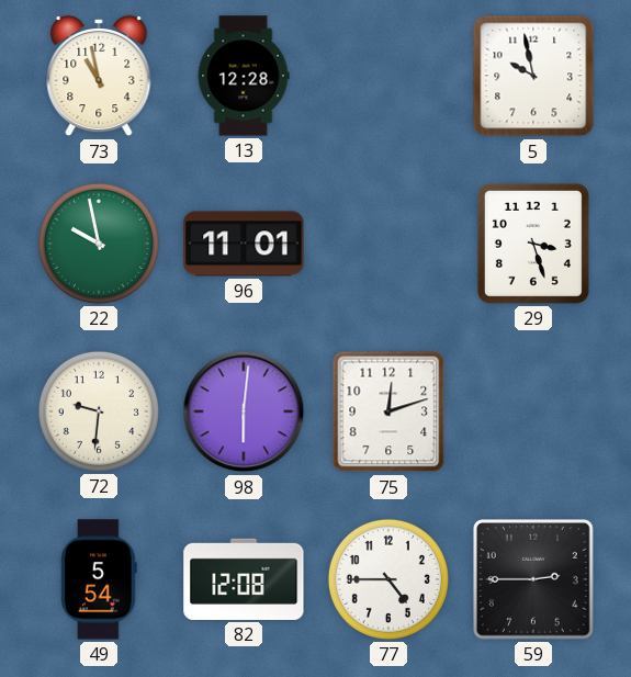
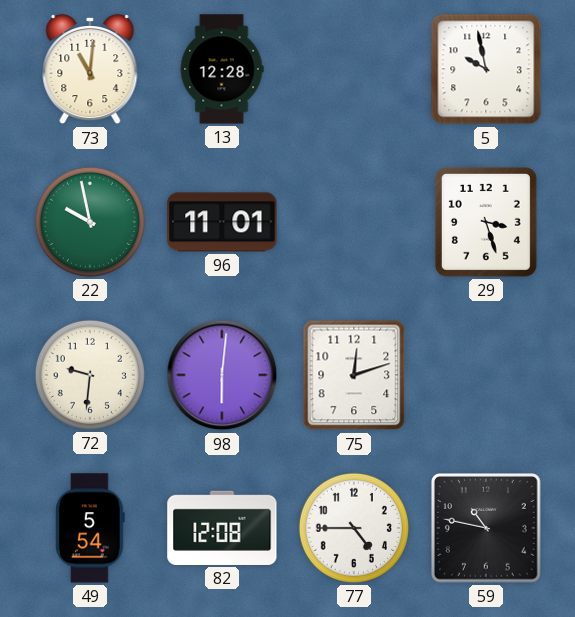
73: 10:58 -> 11:01
59: 2:45 -> 10:47
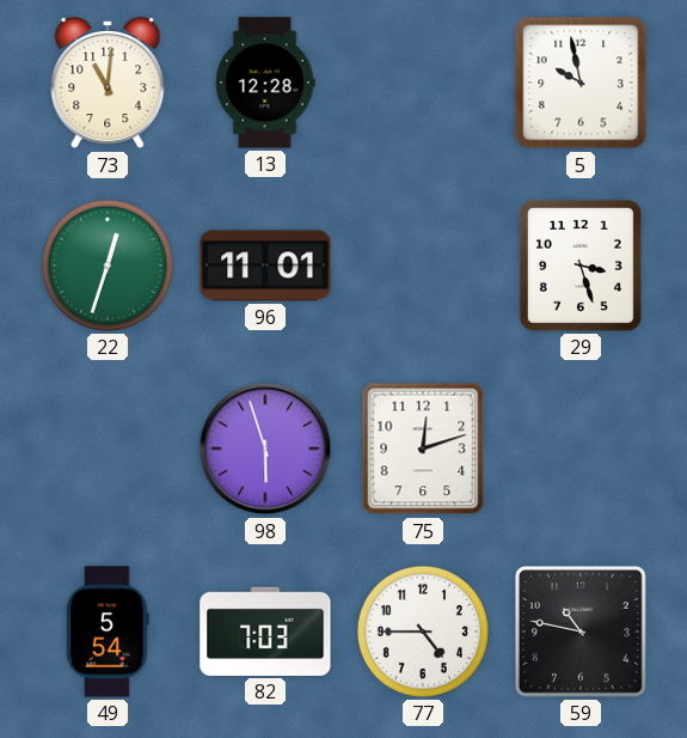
22: 9:58 -> 12:33
72: 9:31 -> none
98: 6:01 -> 5:57
82: 12:08 -> 7:03
